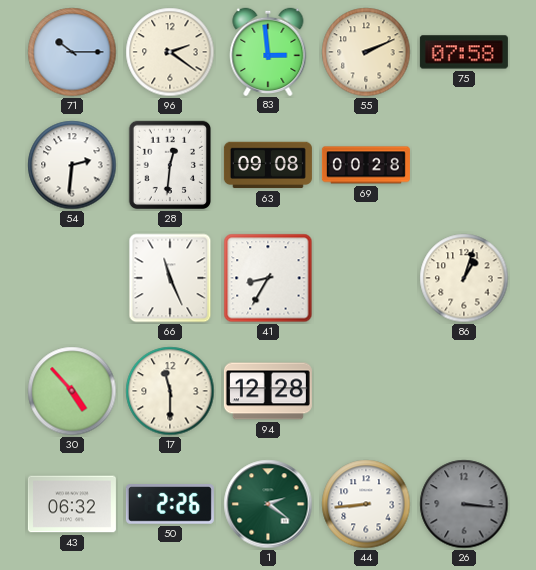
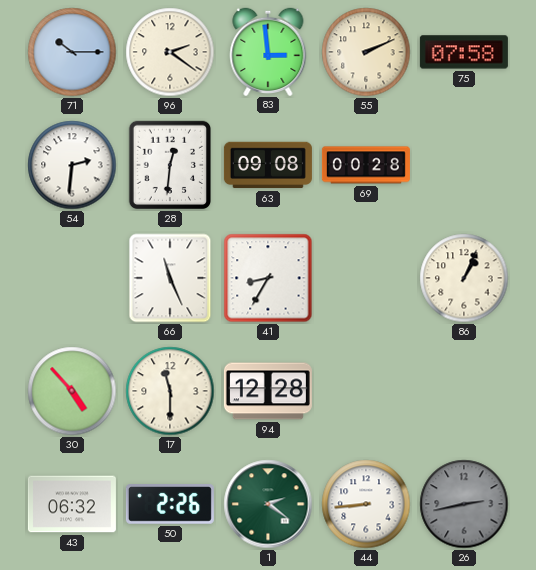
86: 1:03 -> 1:04
26: 3:16 -> 2:43
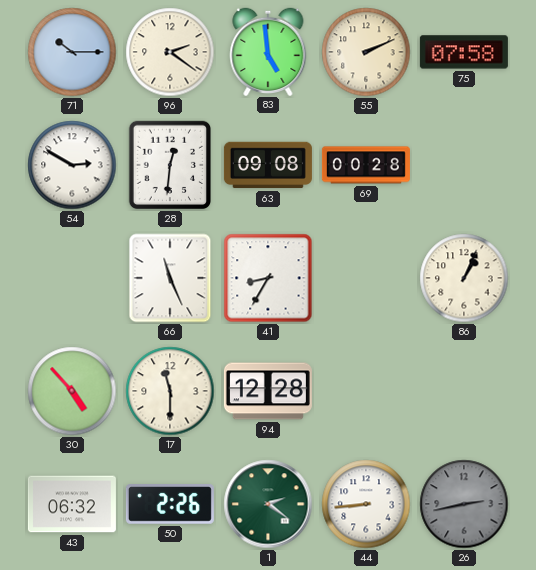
83: 2:59 -> 4:59
54: 2:31 -> 2:50
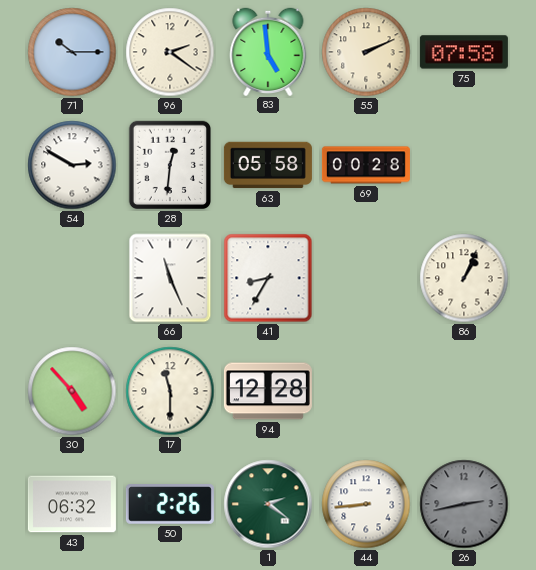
63: 09:08 -> 05:58
